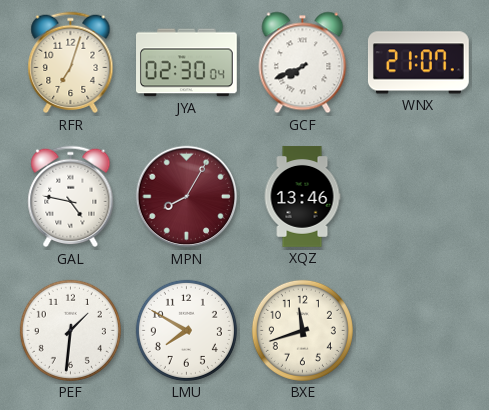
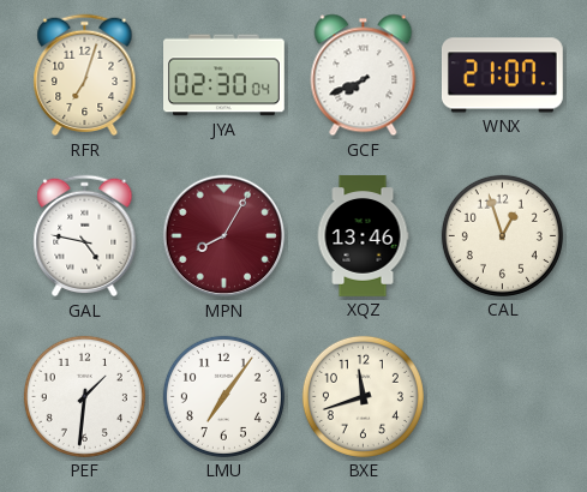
CAL: none -> 12:57
LMU: 7:50 -> 7:06
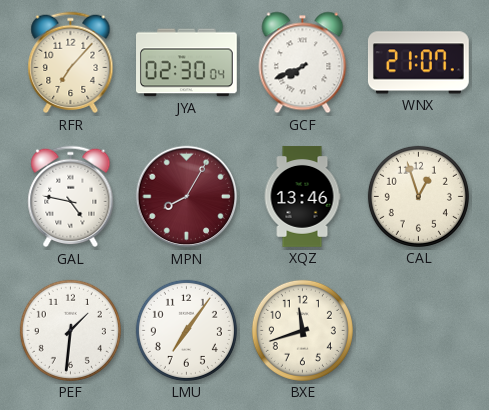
RFR: 7:03 -> 7:07
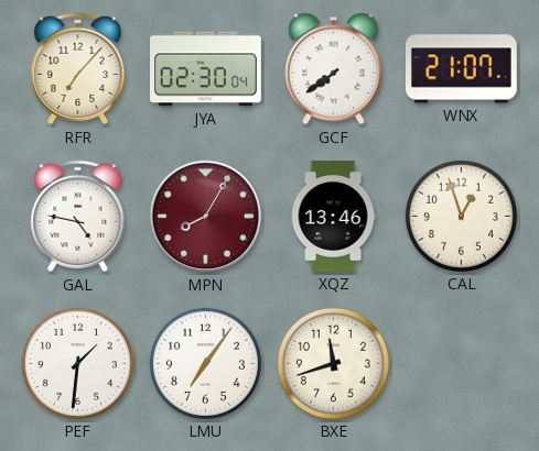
GCF: 7:41 -> 7:39
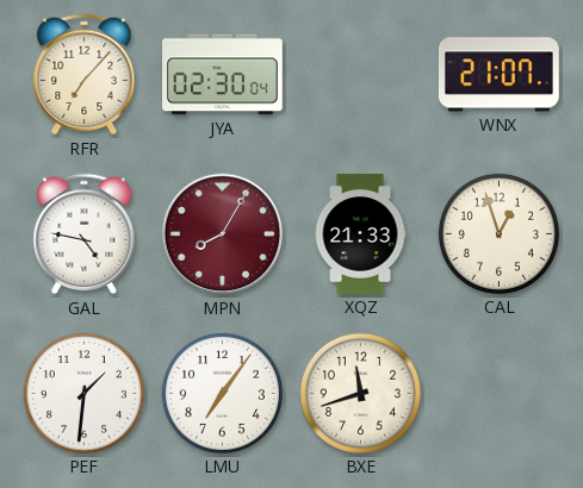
GCF: 7:39 -> none
XQZ: 13:46 -> 21:33
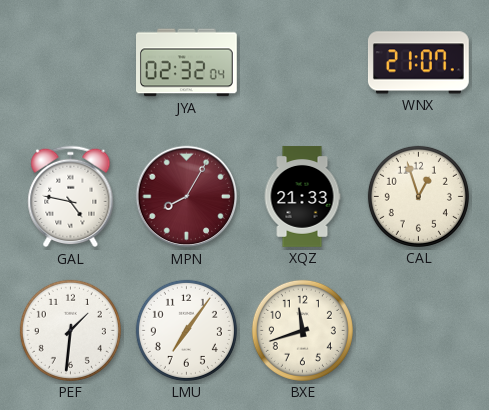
RFR: 7:07 -> none
JYA: 02:30 -> 02:32
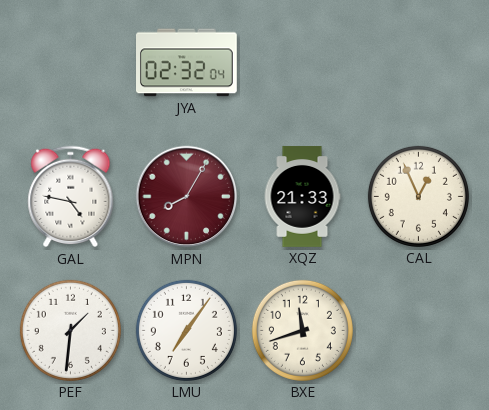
WNX: 21:07 -> none
CAL: 12:57 -> 12:56
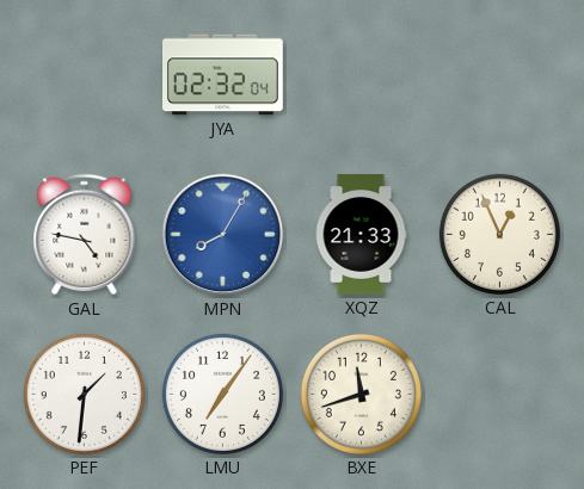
MPN dial: burgundy -> blue
